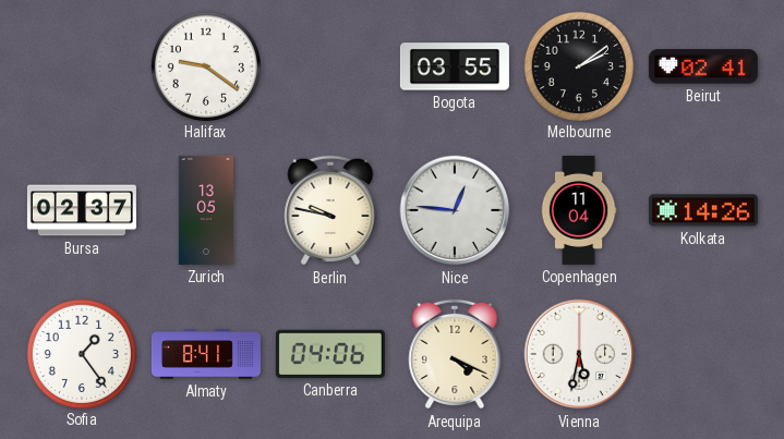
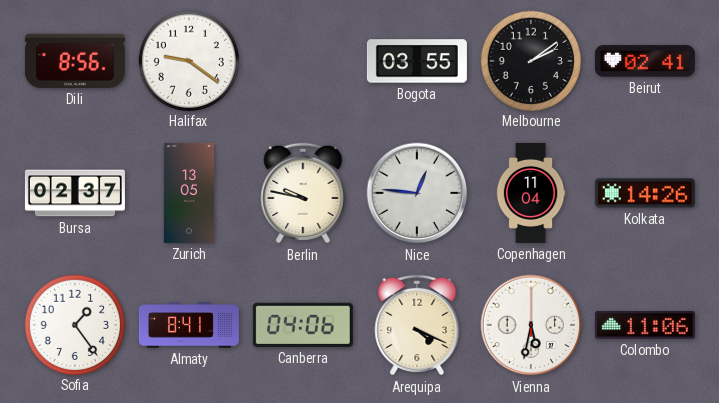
Dili: none -> 8:56
Colombo: none -> 11:06
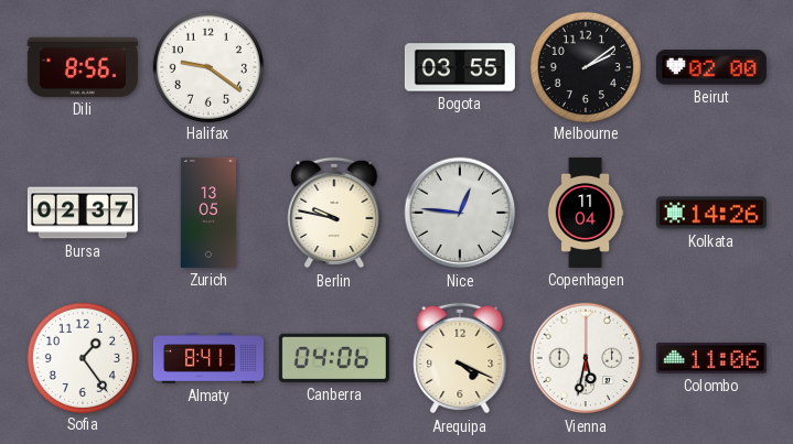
Beirut: 02:41 -> 02:00
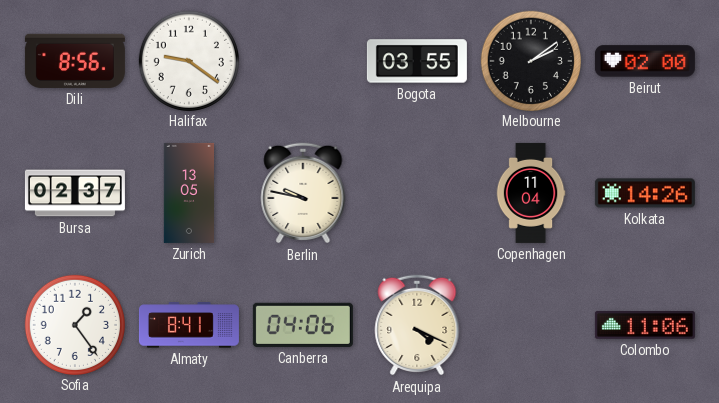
Nice: 12:46 -> none
Vienna: 5:32 -> none
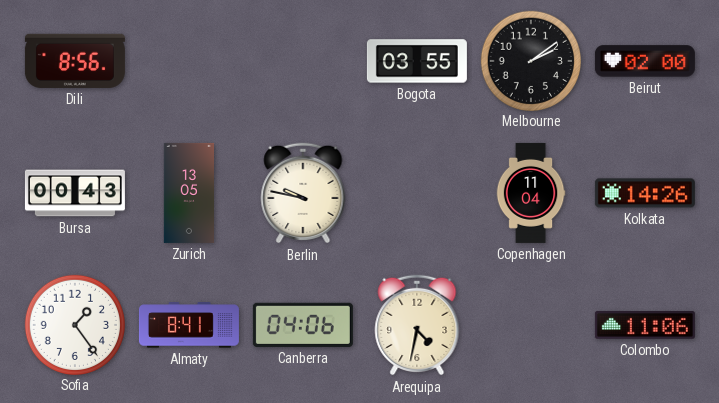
Halifax: 9:21 -> none
Bursa: 02:37 -> 00:43
Arequipa: 4:19 -> 4:32
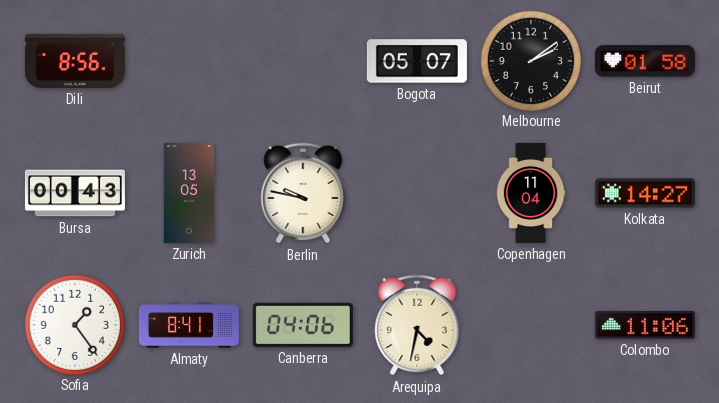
Bogota: 03:55 -> 05:07
Beirut: 02:00 -> 01:58
Kolkata: 14:26 -> 14:27
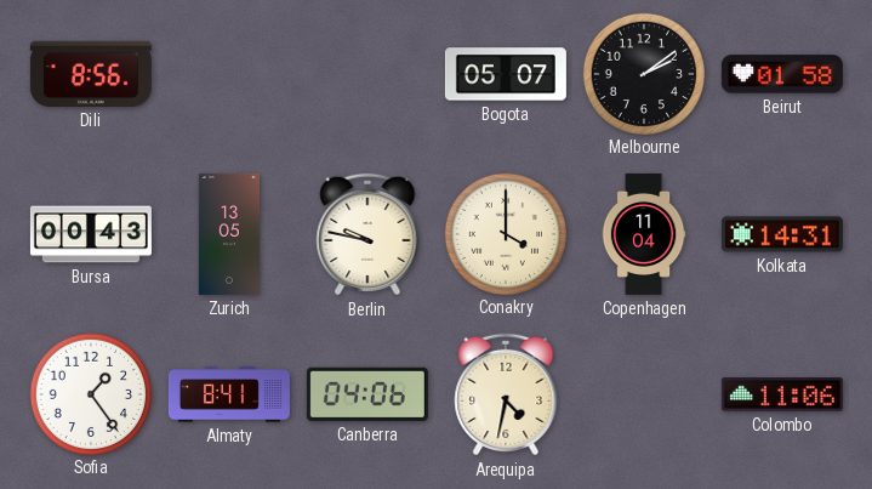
Conakry: none -> 4:00
Kolkata: 14:27 -> 14:31
